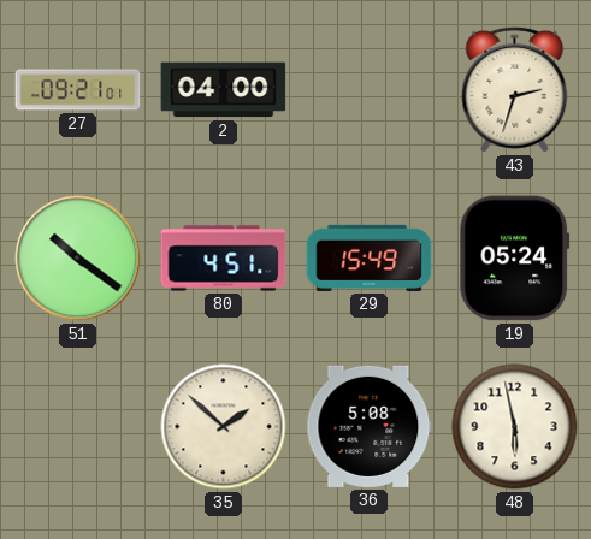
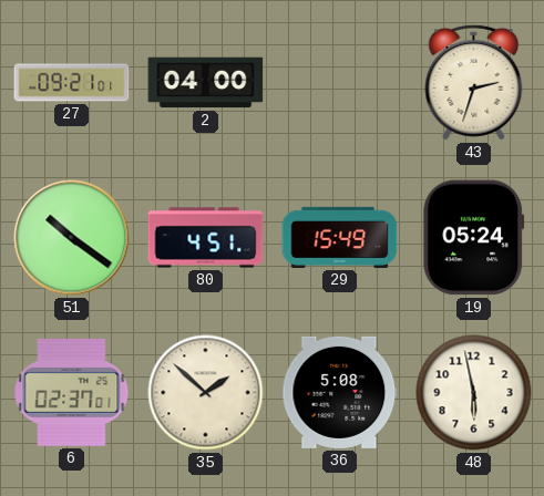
6: none -> 02:37
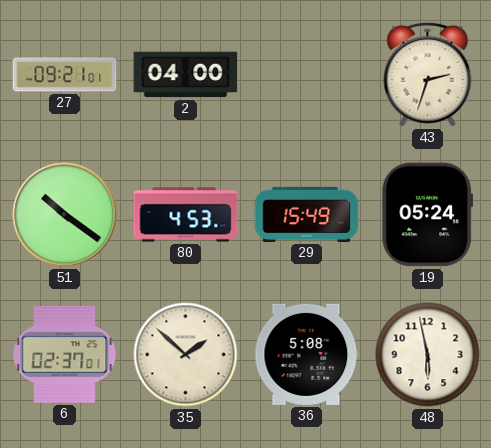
80: 4:51 -> 4:53
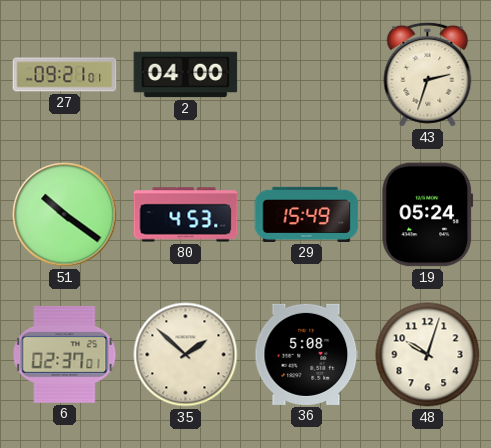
48: 5:58 -> 10:03
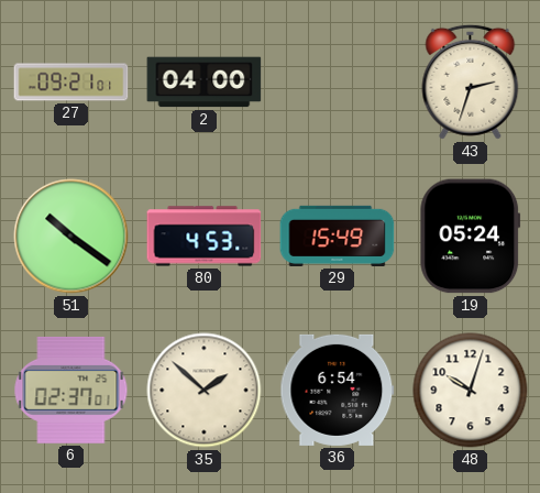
36: 5:08 -> 6:54
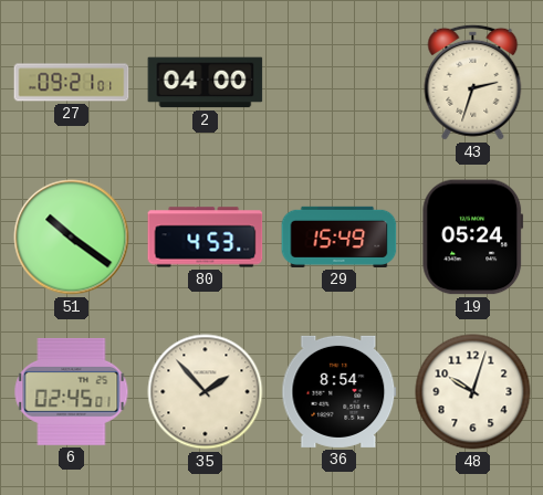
6: 02:37 -> 02:45
35: 1:52 -> 1:53
36: 6:54 -> 8:54
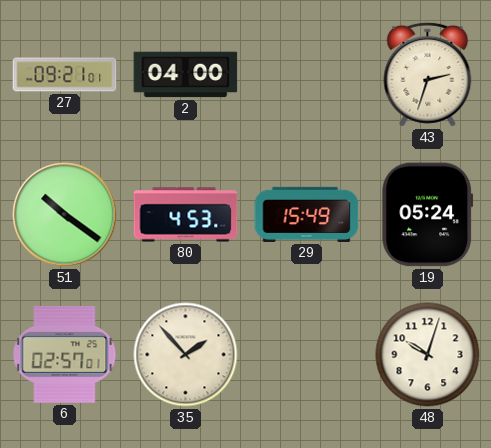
6: 02:45 -> 02:57
36: 8:54 -> none
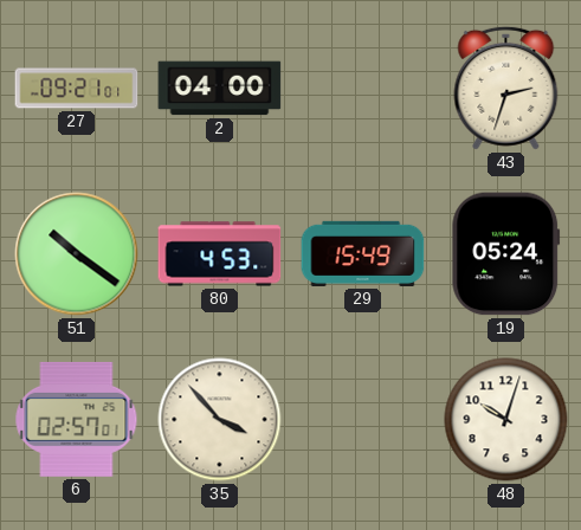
35: 1:53 -> 3:53
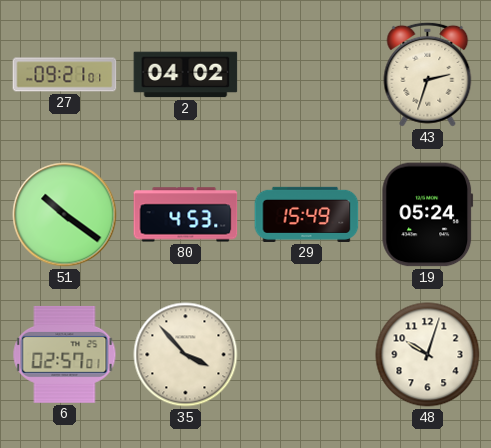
2: 04:00 -> 04:02
